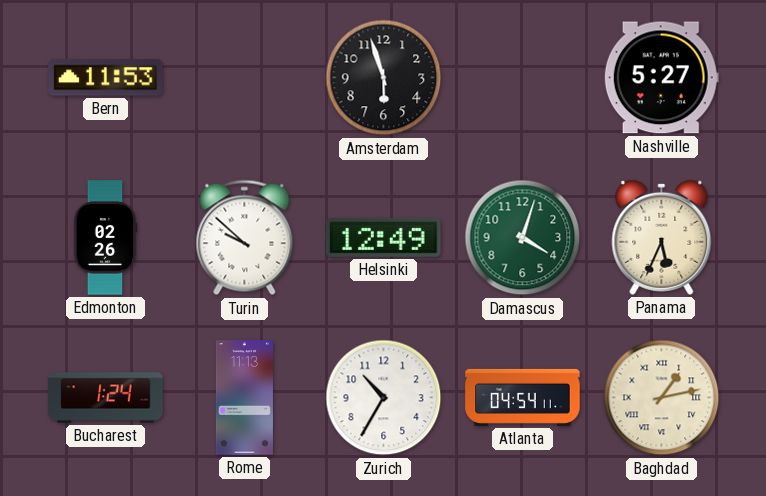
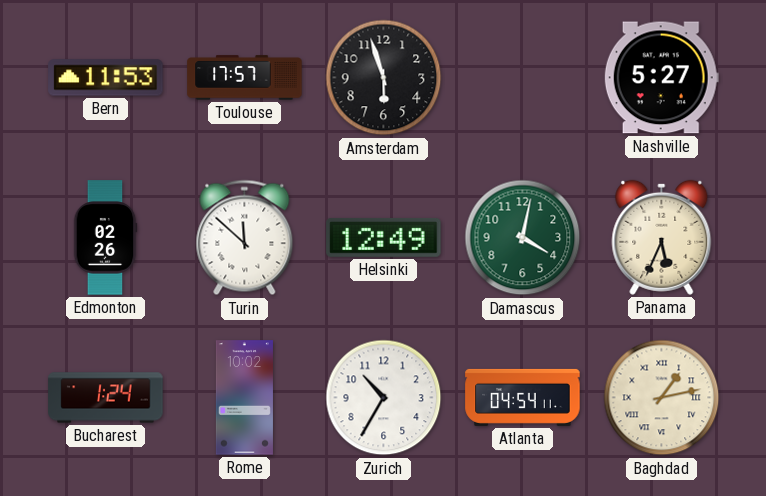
Toulouse: none -> 17:57
Turin: 9:52 -> 11:52
Damascus: 4:03 -> 4:02
Rome: 11:13 -> 10:02
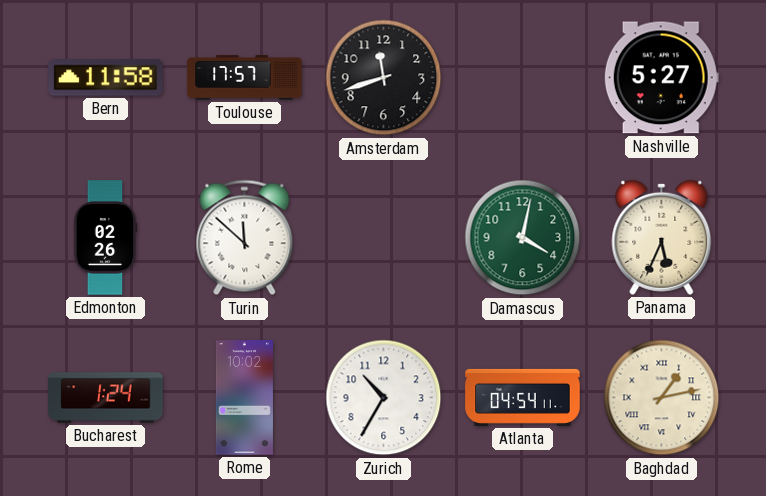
Bern: 11:53 -> 11:58
Amsterdam: 5:57 -> 11:42
Helsinki: 12:49 -> none
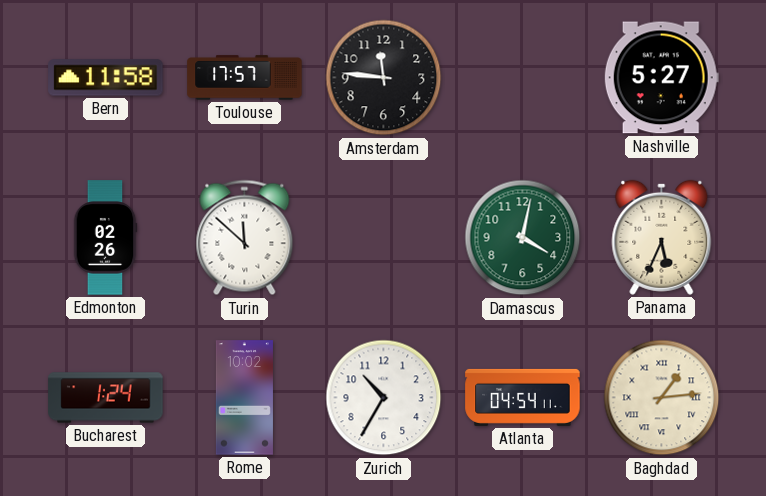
Amsterdam: 11:42 -> 11:46
Baghdad: 1:13 -> 1:14
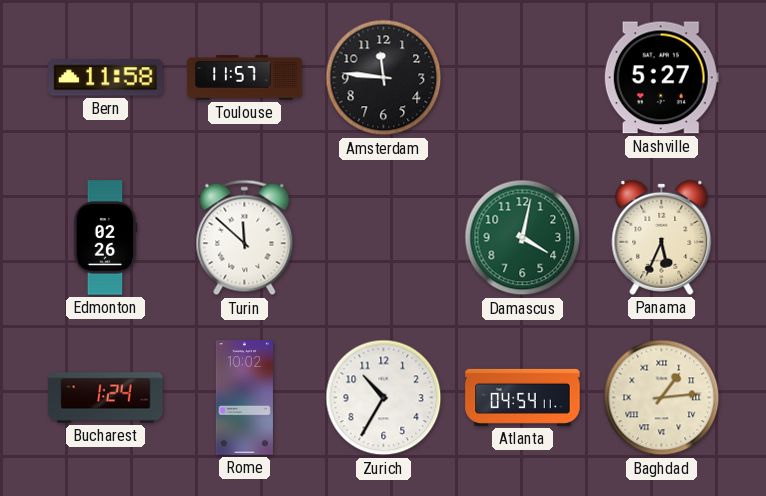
Toulouse: 17:57 -> 11:57
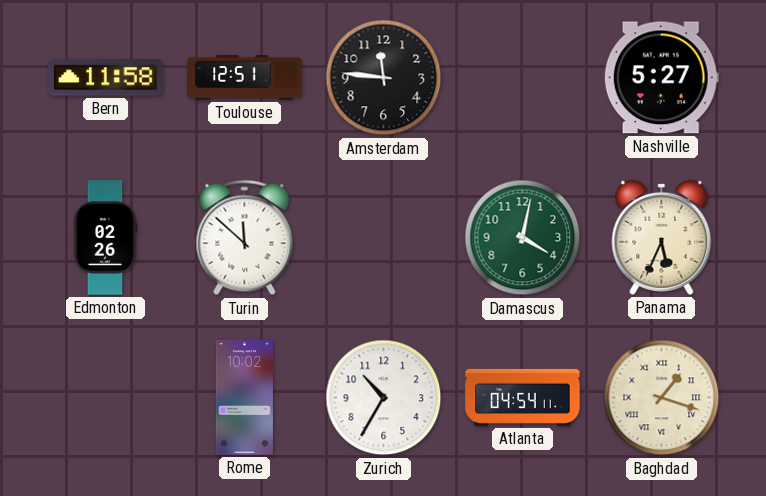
Toulouse: 11:57 -> 12:51
Bucharest: 1:24 -> none
Baghdad: 1:14 -> 1:18
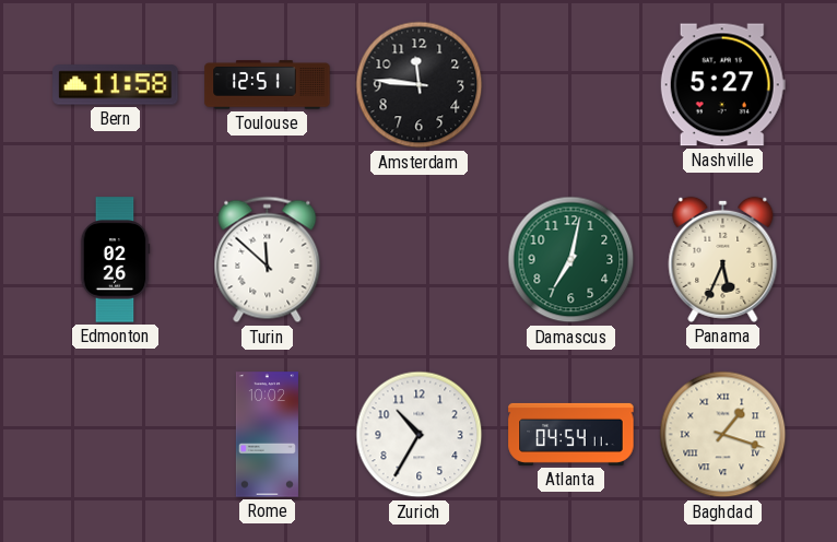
Damascus: 4:02 -> 7:02
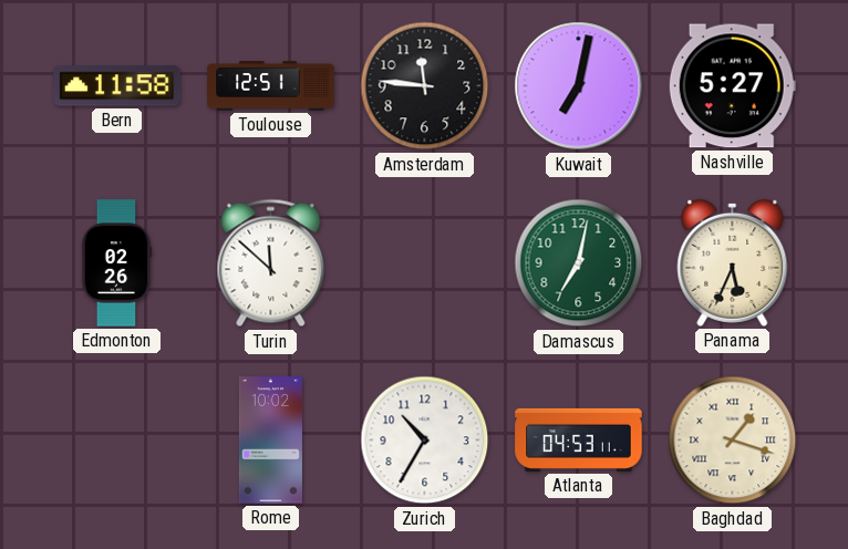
Kuwait: none -> 7:02
Atlanta: 04:54 -> 04:53
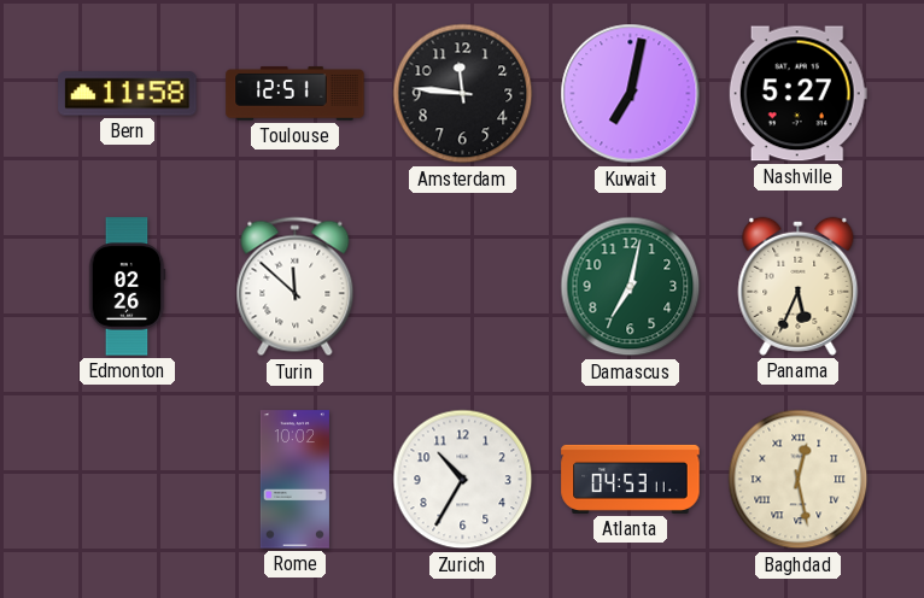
Baghdad: 1:18 -> 12:28
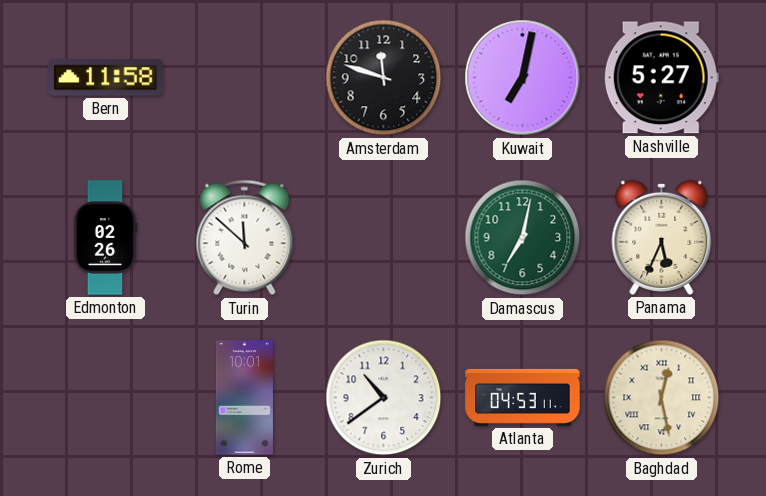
Toulouse: 12:51 -> none
Amsterdam: 11:46 -> 11:48
Rome: 10:02 -> 10:01
Zurich: 10:35 -> 10:39
